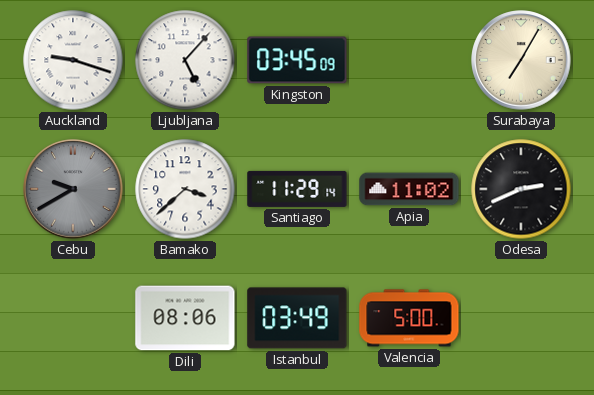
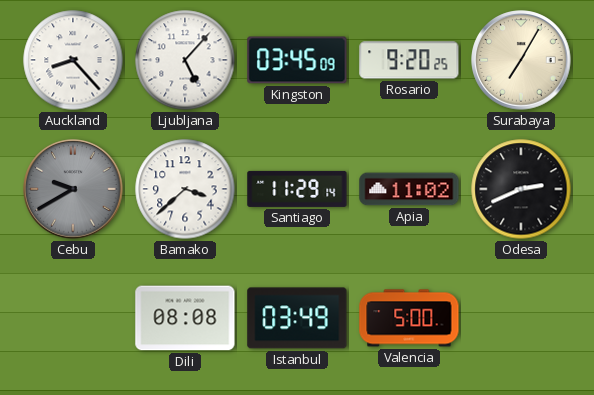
Auckland: 9:18 -> 8:23
Rosario: none -> 9:20
Dili: 08:06 -> 08:08
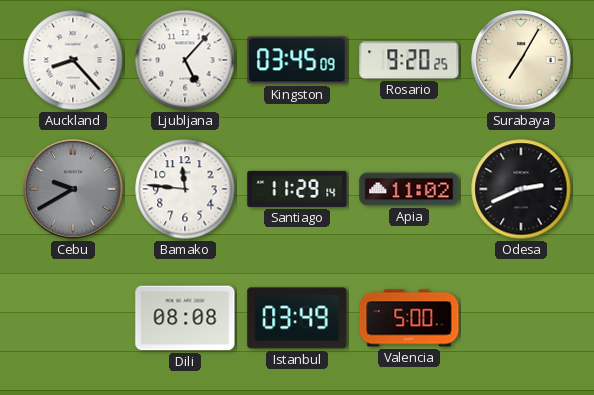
Bamako: 3:38 -> 11:46
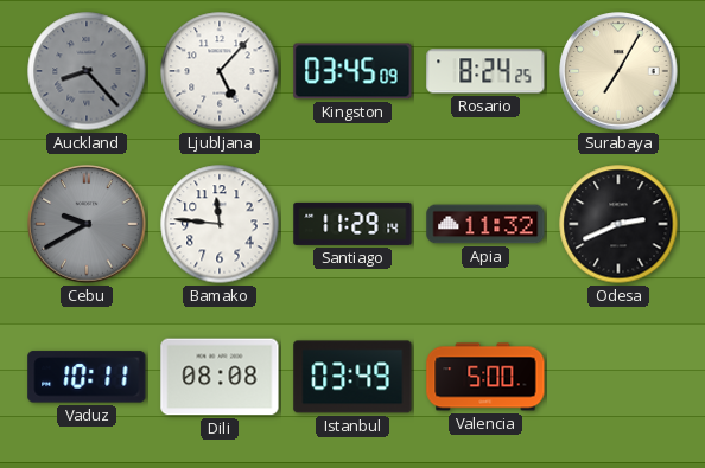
Auckland dial: white -> grey
Rosario: 9:20 -> 8:24
Apia: 11:02 -> 11:32
Vaduz: none -> 10:11
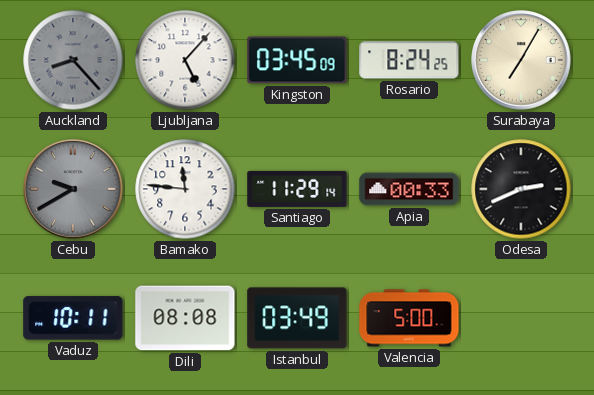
Apia: 11:32 -> 00:33
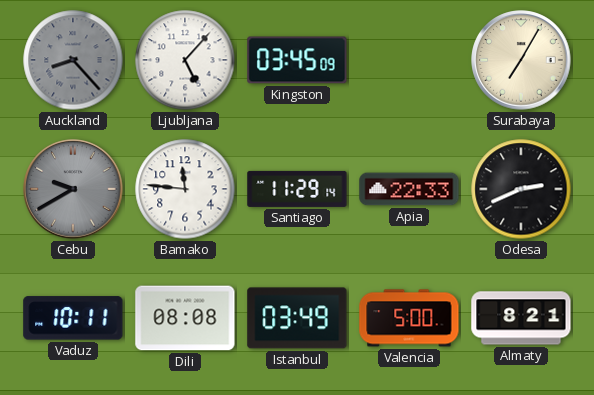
Rosario: 8:24 -> none
Apia: 00:33 -> 22:33
Almaty: none -> 8:21
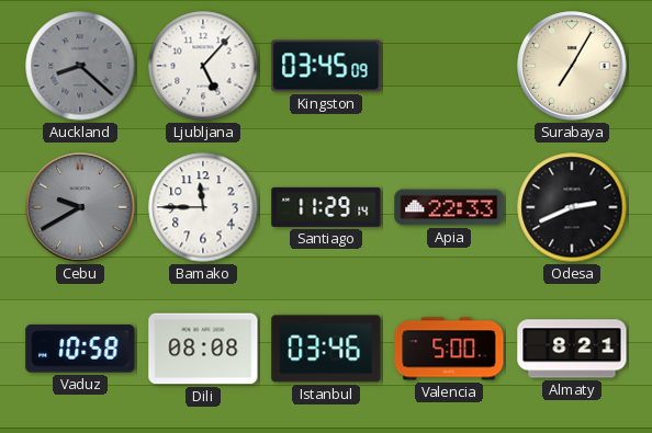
Auckland: 8:23 -> 8:22
Bamako: 11:46 -> 11:45
Vaduz: 10:11 -> 10:58
Istanbul: 03:49 -> 03:46
